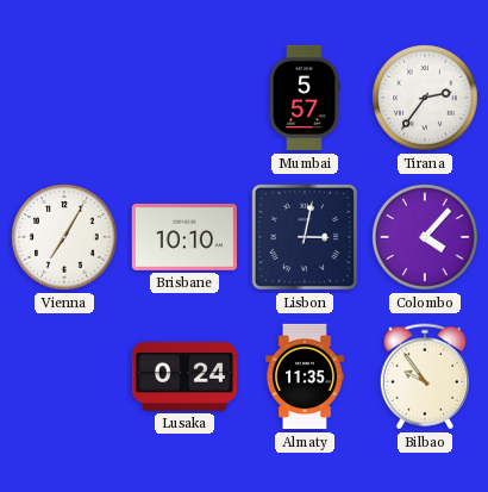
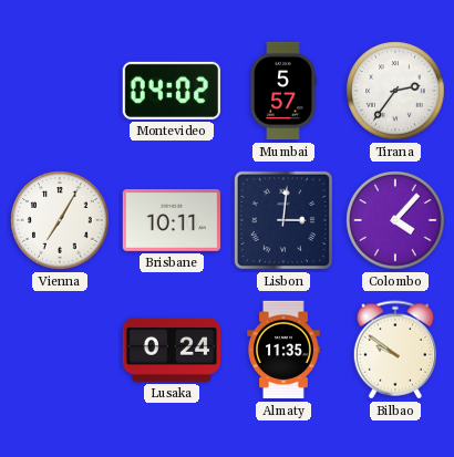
Montevideo: none -> 04:02
Brisbane: 10:10 -> 10:11
Lisbon: 3:02 -> 3:01
Bilbao: 9:54 -> 9:51
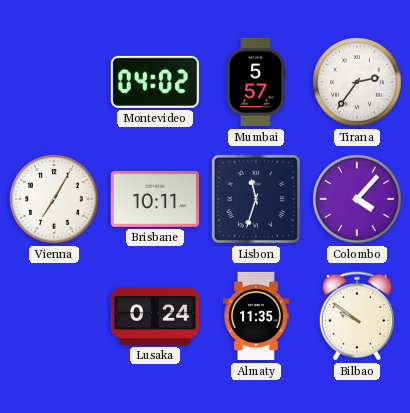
Lisbon: 3:01 -> 11:33
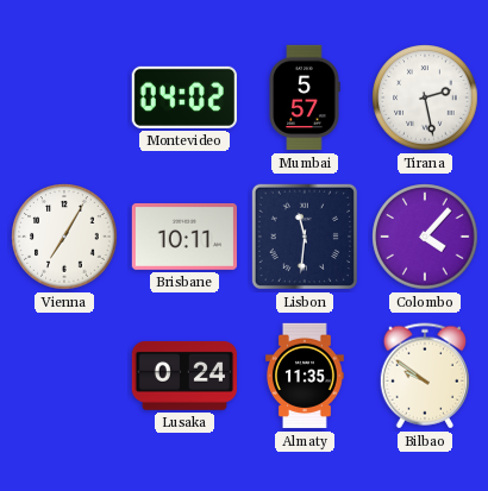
Tirana: 2:36 -> 2:28
Lisbon: 11:33 -> 11:31
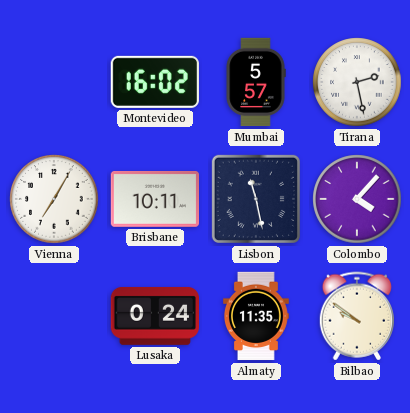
Montevideo: 04:02 -> 16:02
Lisbon: 11:31 -> 11:28
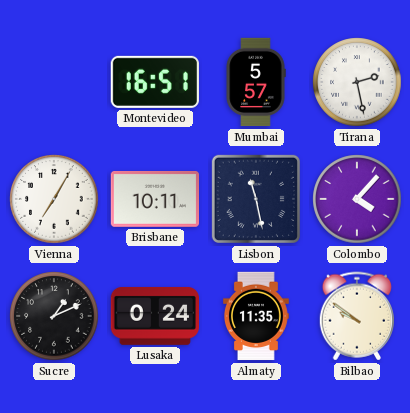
Montevideo: 16:02 -> 16:51
Sucre: none -> 1:11
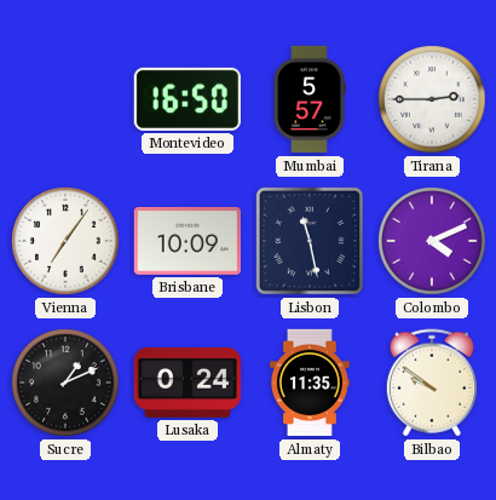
Montevideo: 16:51 -> 16:50
Tirana: 2:28 -> 2:45
Vienna: 7:05 -> 7:06
Brisbane: 10:11 -> 10:09
Colombo: 4:07 -> 4:11
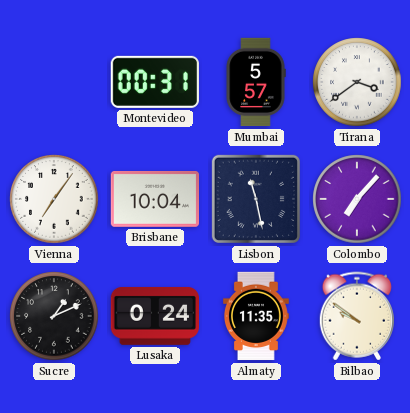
Montevideo: 16:50 -> 00:31
Tirana: 2:45 -> 3:39
Brisbane: 10:09 -> 10:04
Colombo: 4:11 -> 7:07
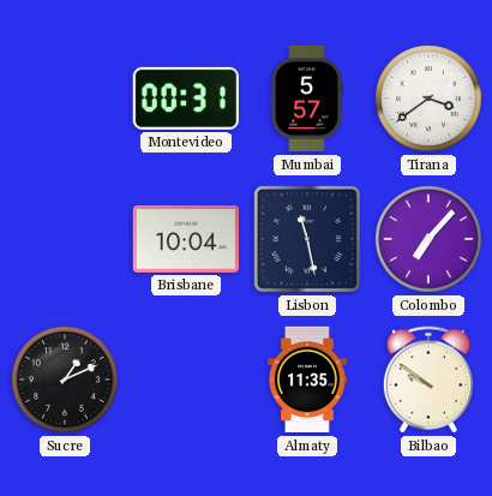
Vienna: 7:06 -> none
Lusaka: 0:24 -> none
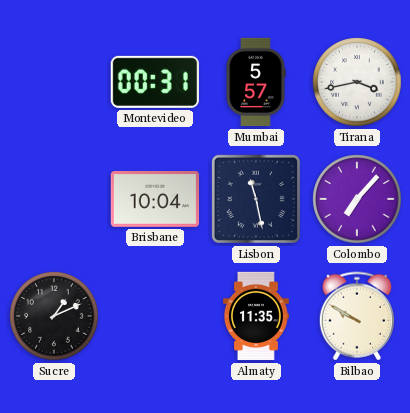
Tirana: 3:39 -> 3:43
Bilbao: 9:51 -> 9:50
